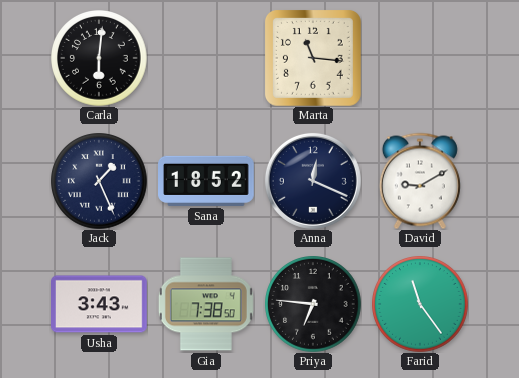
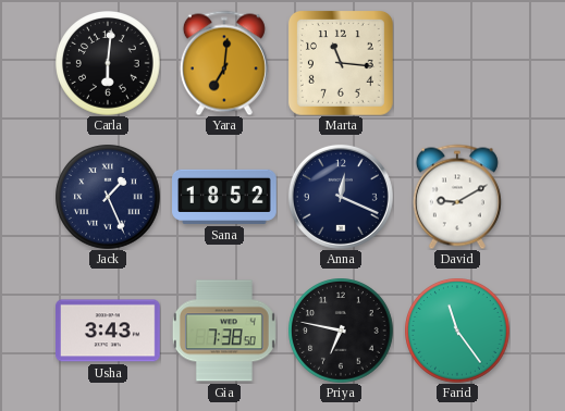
Yara: none -> 7:01
Priya: 6:46 -> 6:47
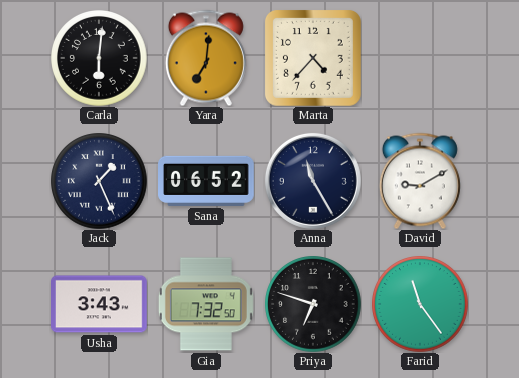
Marta: 11:16 -> 4:37
Sana: 18:52 -> 06:52
Anna: 12:19 -> 11:25
Gia: 7:38 -> 7:32
Priya: 6:47 -> 6:48
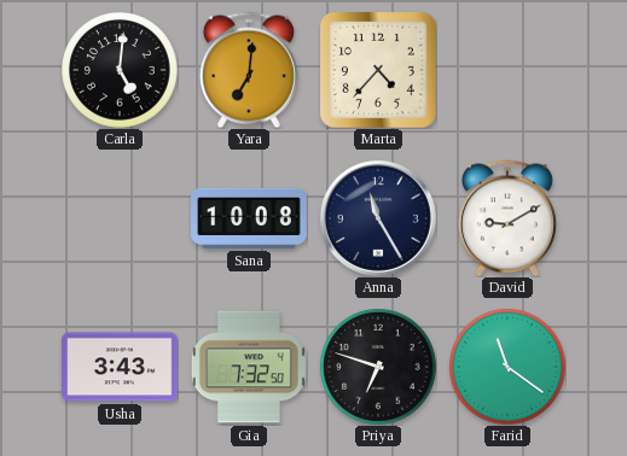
Carla: 6:01 -> 5:01
Jack: 1:26 -> none
Sana: 06:52 -> 10:08
Farid: 11:24 -> 11:21
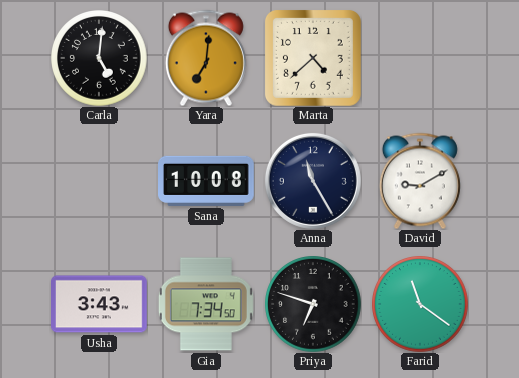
Marta: 4:37 -> 4:38
Gia: 7:32 -> 7:34
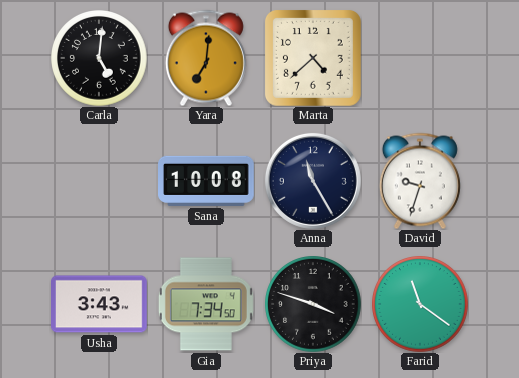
David: 9:10 -> 9:33
Priya: 6:48 -> 3:48
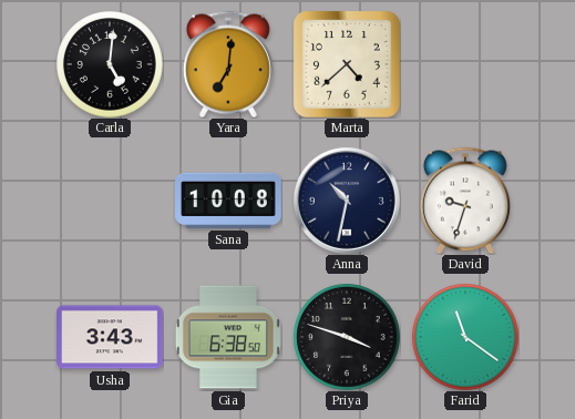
Anna: 11:25 -> 10:32
Gia: 7:34 -> 6:38
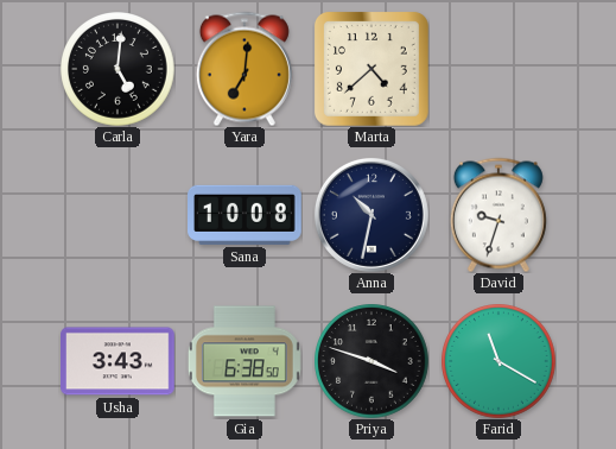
Farid: 11:21 -> 11:20
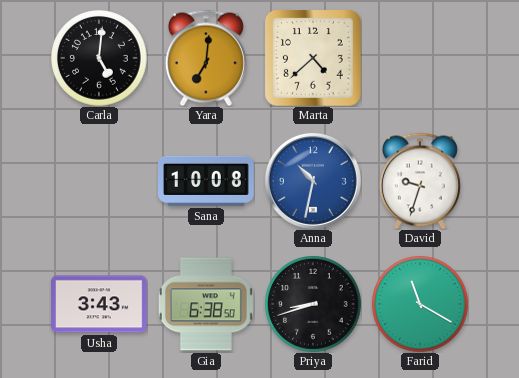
Anna dial: navy -> blue
Priya: 3:48 -> 8:42
